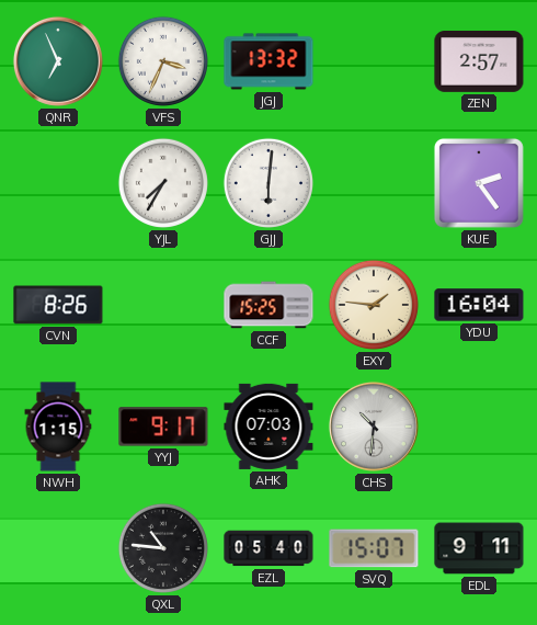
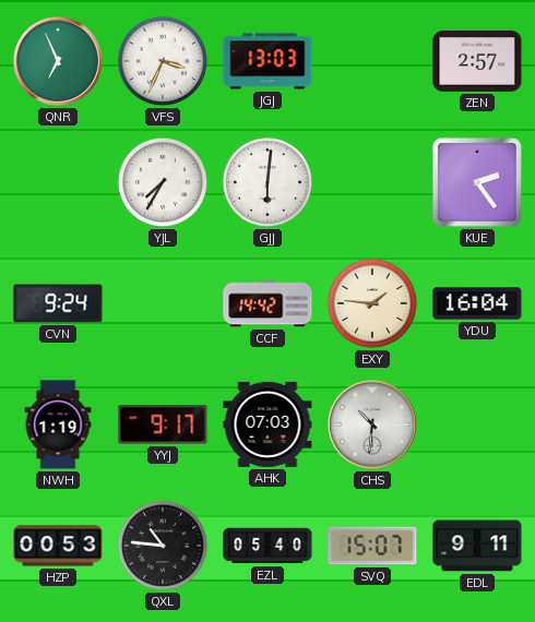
JGJ: 13:32 -> 13:03
CVN: 8:26 -> 9:24
CCF: 15:25 -> 14:42
NWH: 1:15 -> 1:19
HZP: none -> 00:53
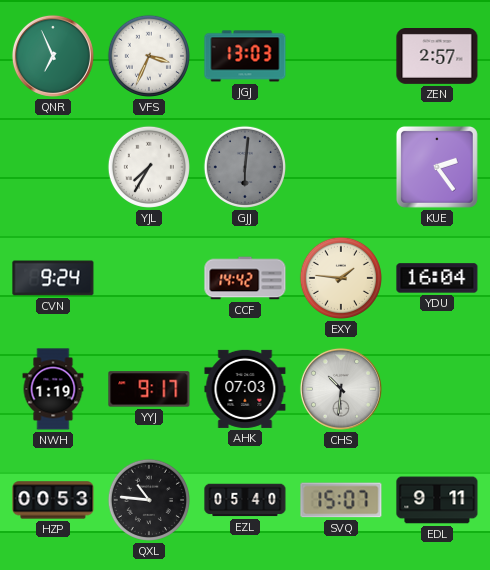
GJJ dial: white -> grey
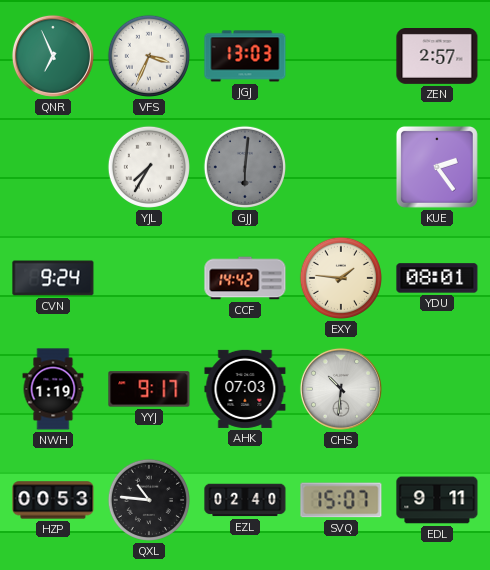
YDU: 16:04 -> 08:01
EZL: 05:40 -> 02:40
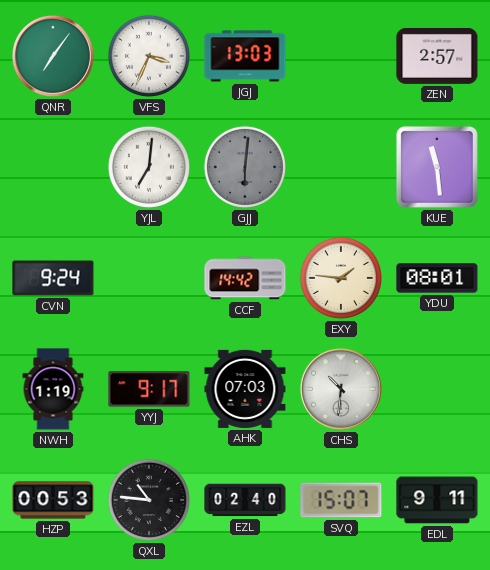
QNR: 6:56 -> 7:06
YJL: 7:35 -> 7:01
KUE: 2:24 -> 11:29
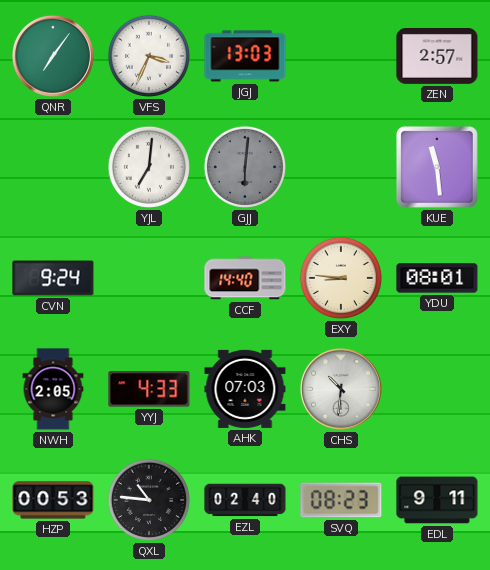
CCF: 14:42 -> 14:40
EXY: 1:46 -> 8:46
NWH: 1:19 -> 2:05
YYJ: 9:17 -> 4:33
SVQ: 15:07 -> 08:23
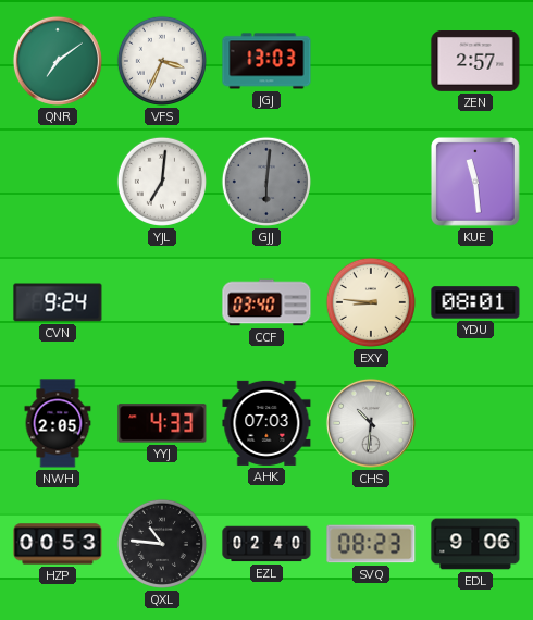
QNR: 7:06 -> 7:09
CCF: 14:40 -> 03:40
EDL: 9:11 -> 9:06
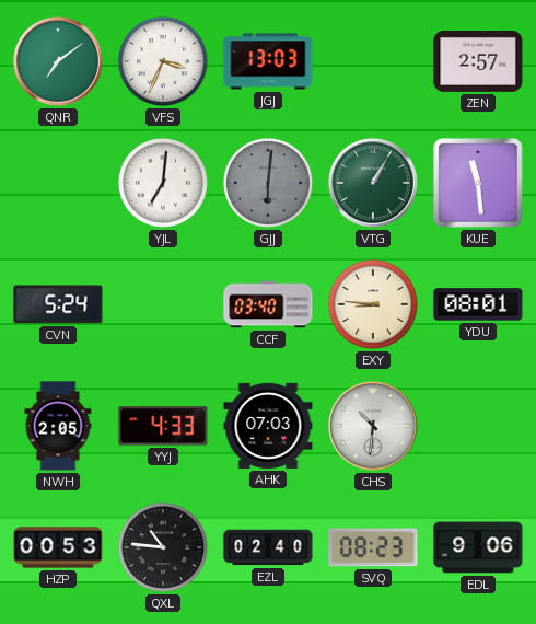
VTG: none -> 1:05
CVN: 9:24 -> 5:24
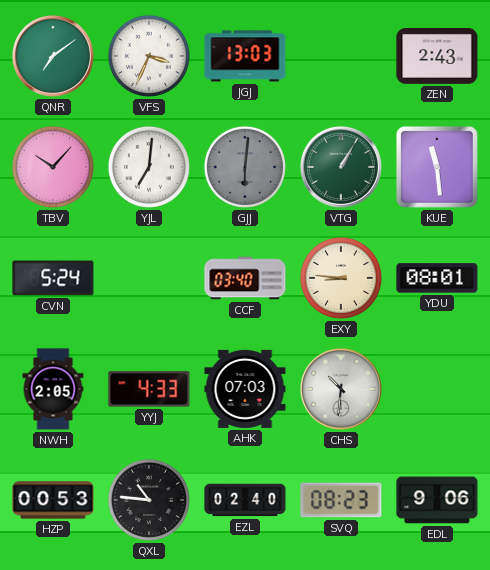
ZEN: 2:57 -> 2:43
TBV: none -> 10:07
